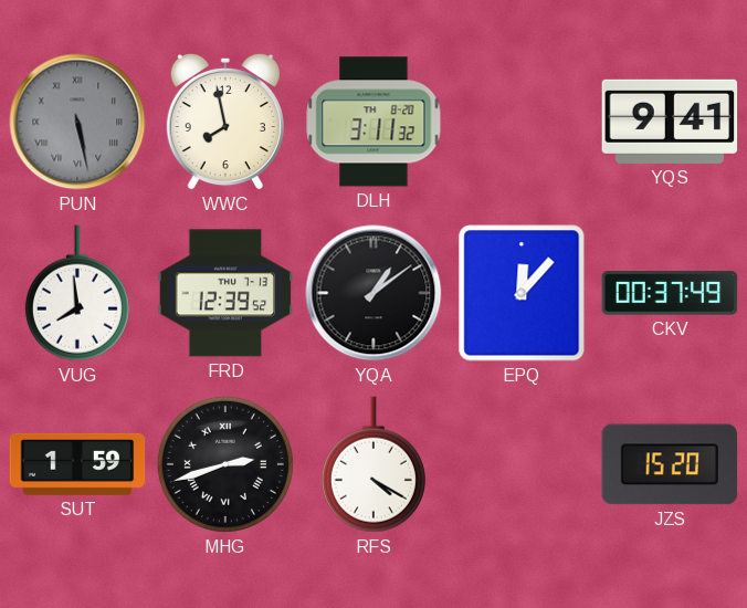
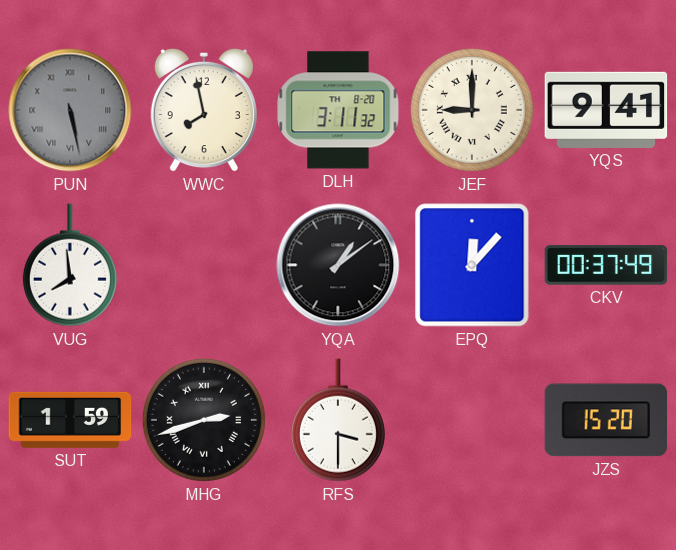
JEF: none -> 9:00
FRD: 12:39 -> none
RFS: 4:20 -> 3:30
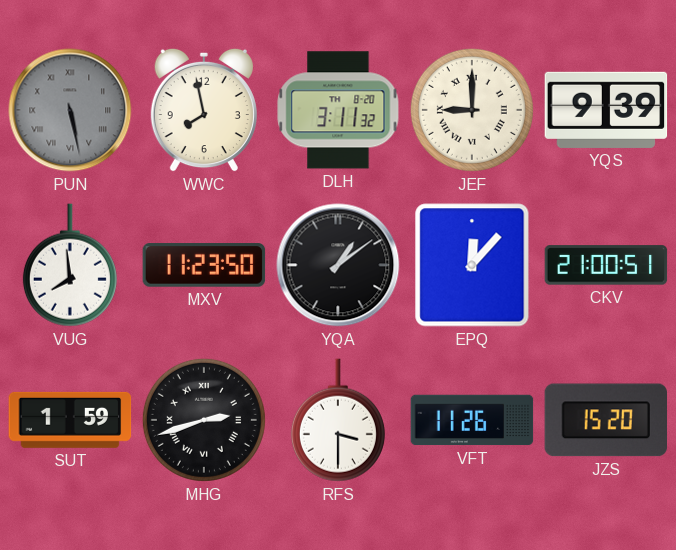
YQS: 9:41 -> 9:39
MXV: none -> 11:23
CKV: 00:37 -> 21:00
VFT: none -> 11:26
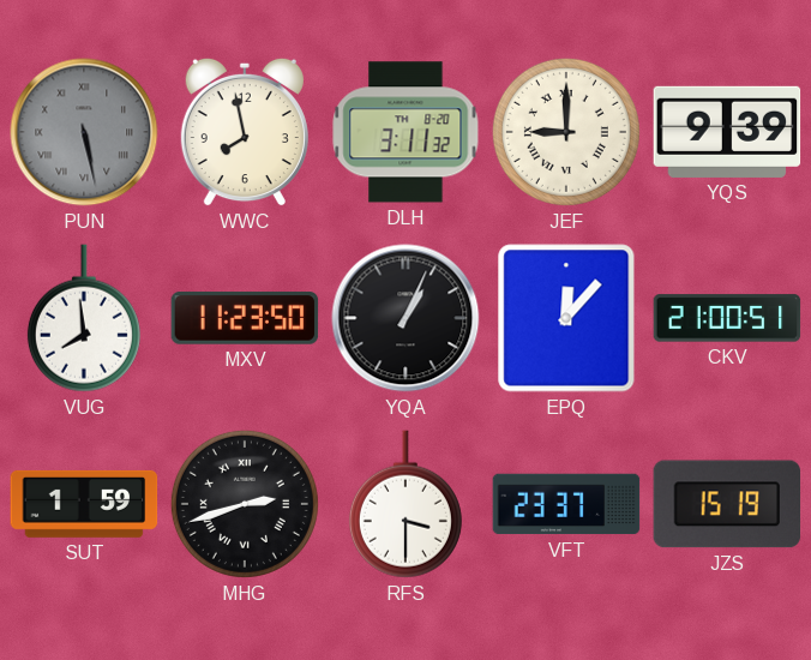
YQA: 1:09 -> 1:04
VFT: 11:26 -> 23:37
JZS: 15:20 -> 15:19
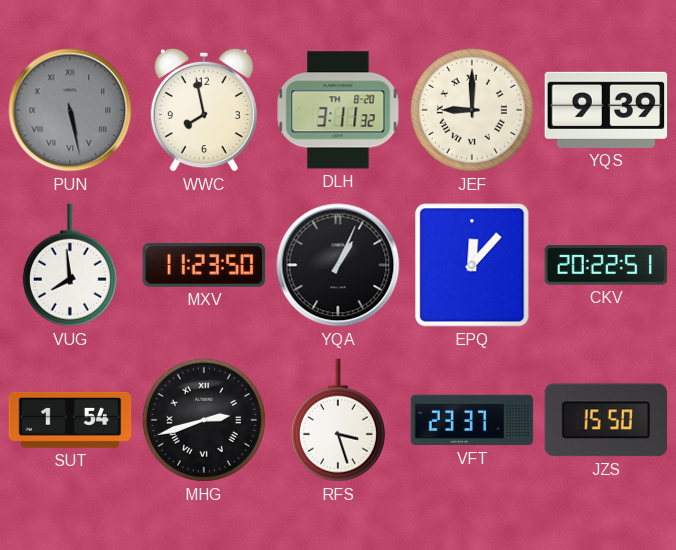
CKV: 21:00 -> 20:22
SUT: 1:59 -> 1:54
RFS: 3:30 -> 3:27
JZS: 15:19 -> 15:50
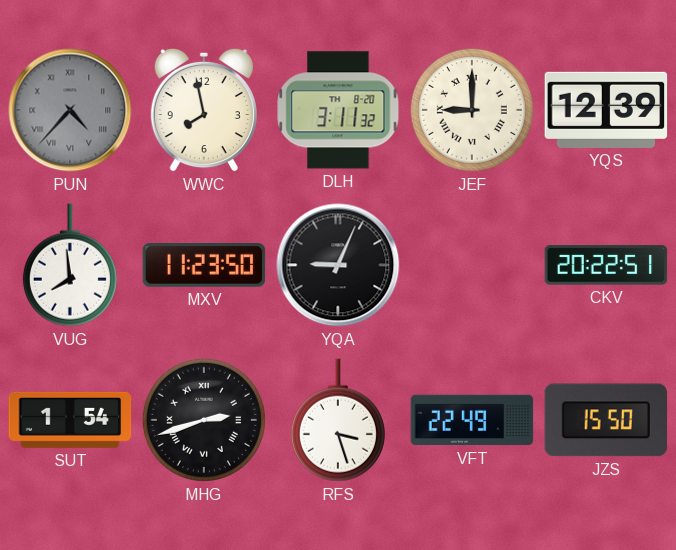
PUN: 5:28 -> 4:37
YQS: 9:39 -> 12:39
YQA: 1:04 -> 9:04
EPQ: 12:07 -> none
VFT: 23:37 -> 22:49
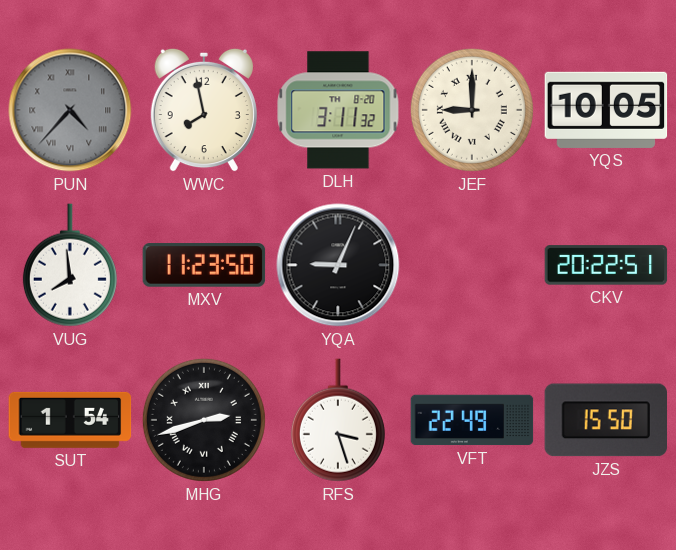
YQS: 12:39 -> 10:05
